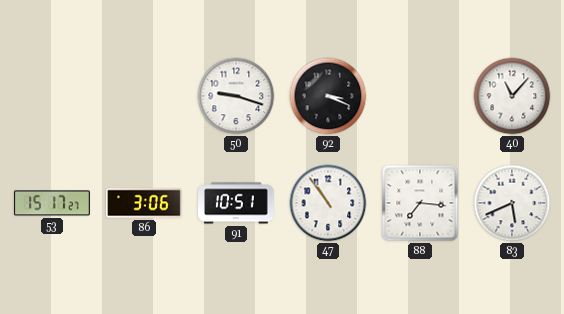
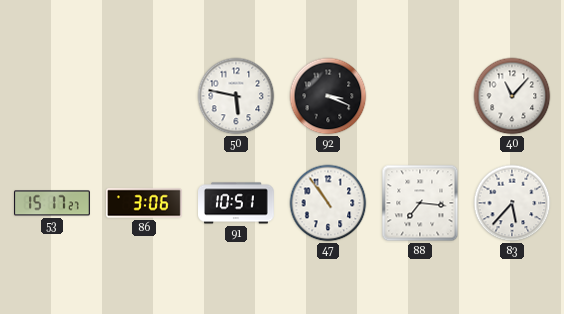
50: 9:18 -> 5:47
83: 5:41 -> 5:37
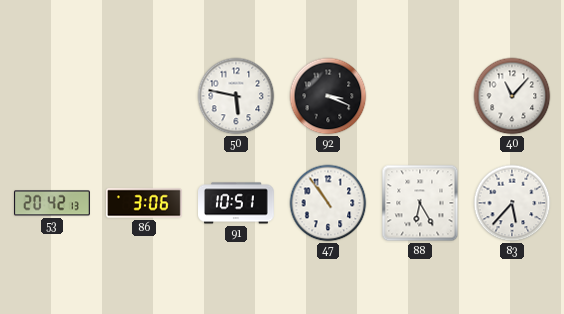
53: 15:17 -> 20:42
88: 7:16 -> 6:25
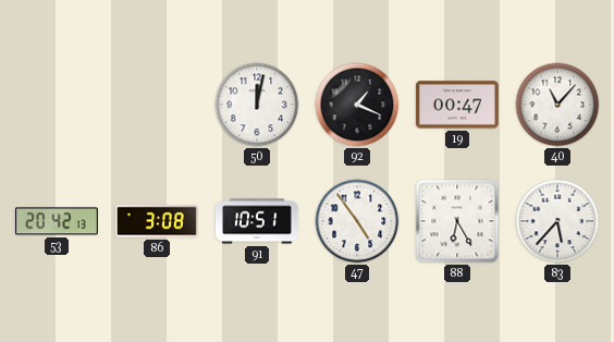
50: 5:47 -> 12:02
92: 3:19 -> 1:19
19: none -> 00:47
86: 3:06 -> 3:08
47: 10:54 -> 4:54
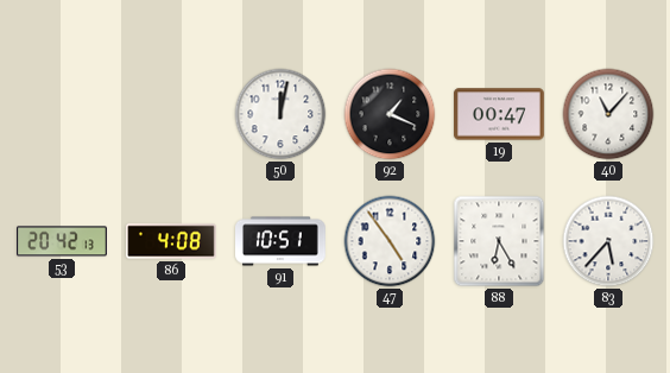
86: 3:08 -> 4:08
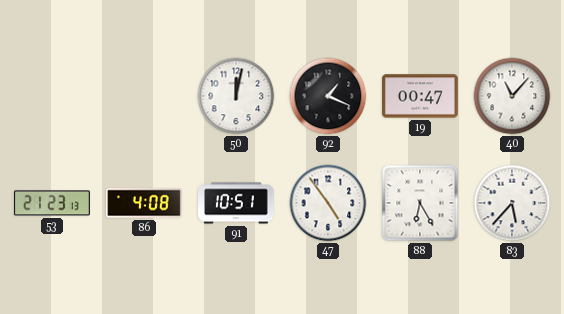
53: 20:42 -> 21:23
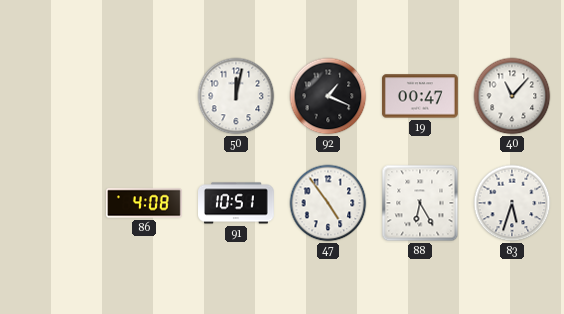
53: 21:23 -> none
83: 5:37 -> 5:33
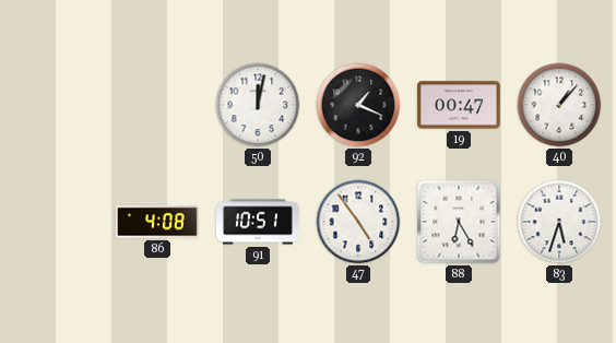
40: 11:07 -> 1:07
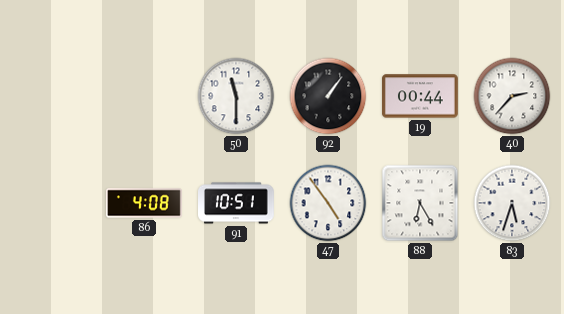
50: 12:02 -> 11:30
92: 1:19 -> 1:06
19: 00:47 -> 00:44
40: 1:07 -> 2:37
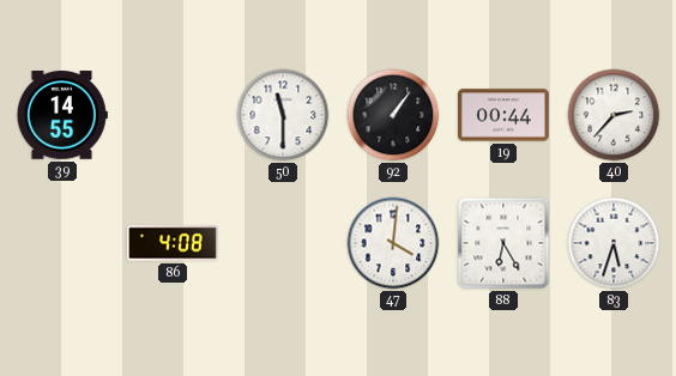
39: none -> 14:55
91: 10:51 -> none
47: 4:54 -> 4:01
